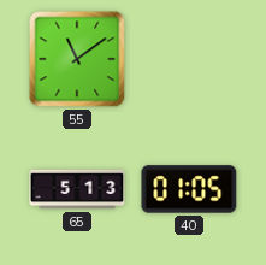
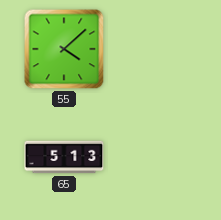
55: 11:09 -> 4:08
40: 01:05 -> none
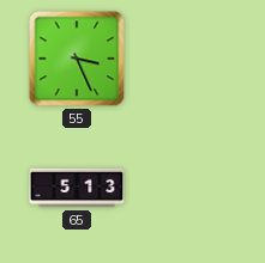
55: 4:08 -> 3:26
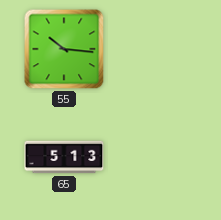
55: 3:26 -> 10:16
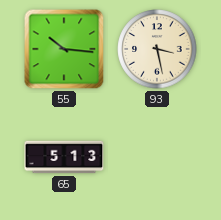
93: none -> 3:28
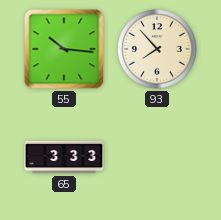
93: 3:28 -> 7:53
65: 5:13 -> 3:33
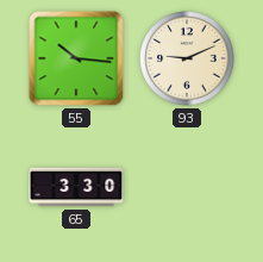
93: 7:53 -> 9:11
65: 3:33 -> 3:30
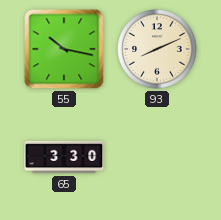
55: 10:16 -> 10:17
93: 9:11 -> 8:11
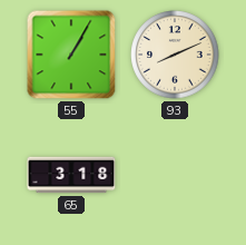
55: 10:17 -> 1:05
65: 3:30 -> 3:18
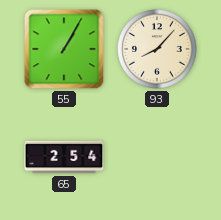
93: 8:11 -> 8:07
65: 3:18 -> 2:54
